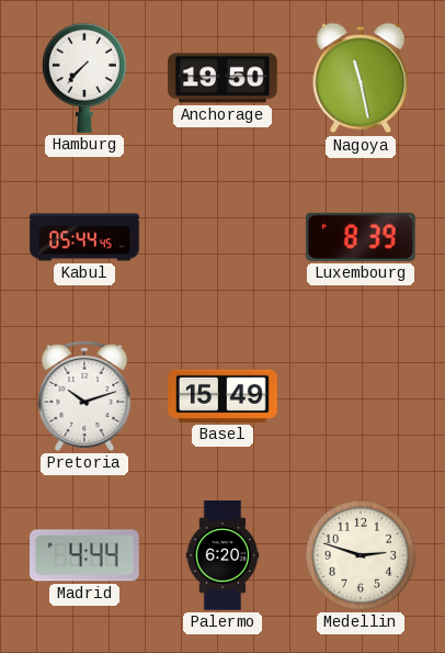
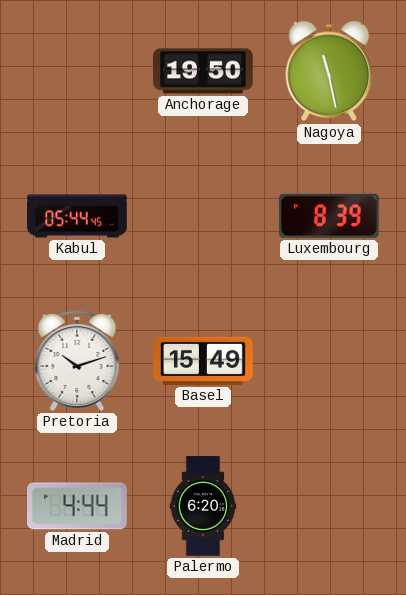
Hamburg: 7:37 -> none
Medellin: 2:48 -> none
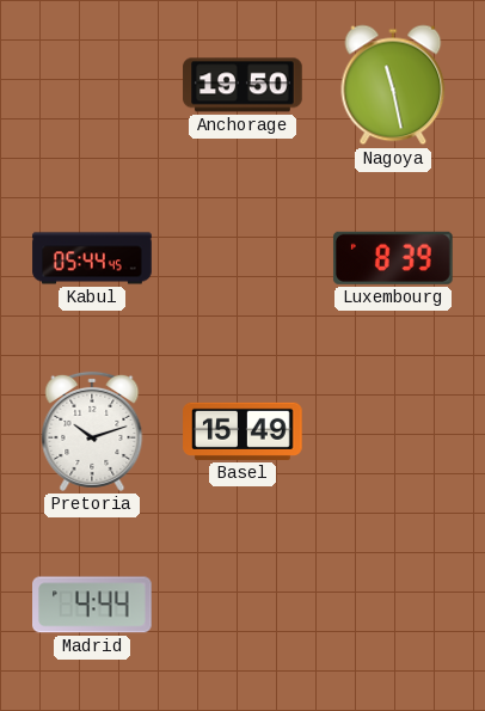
Palermo: 6:20 -> none
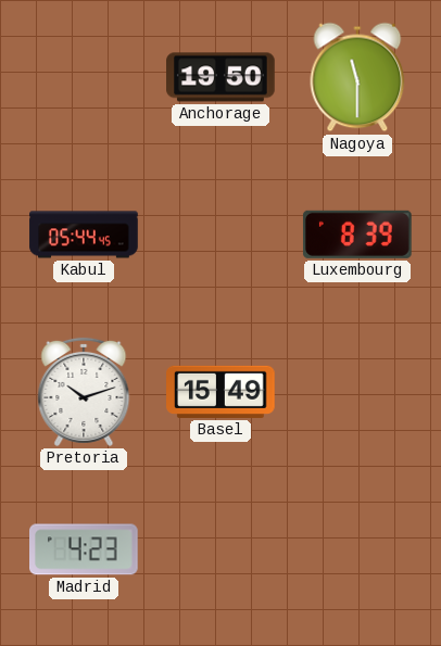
Nagoya: 11:28 -> 11:30
Madrid: 4:44 -> 4:23
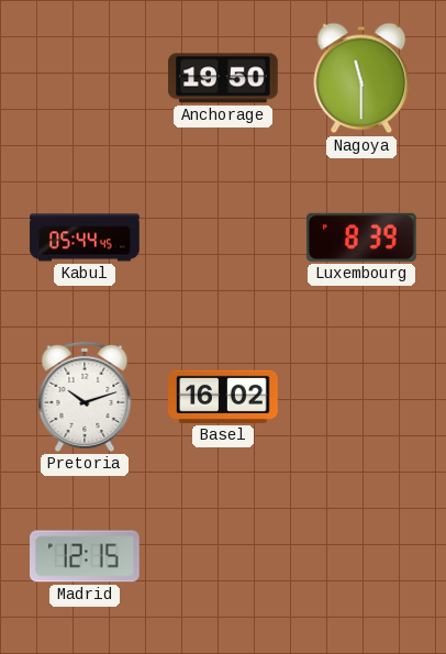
Basel: 15:49 -> 16:02
Madrid: 4:23 -> 12:15
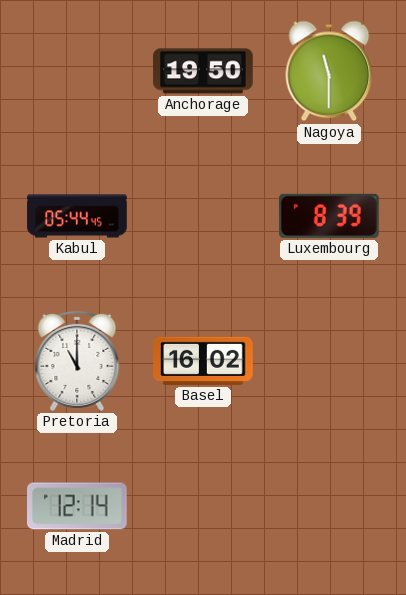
Pretoria: 10:12 -> 11:00
Madrid: 12:15 -> 12:14
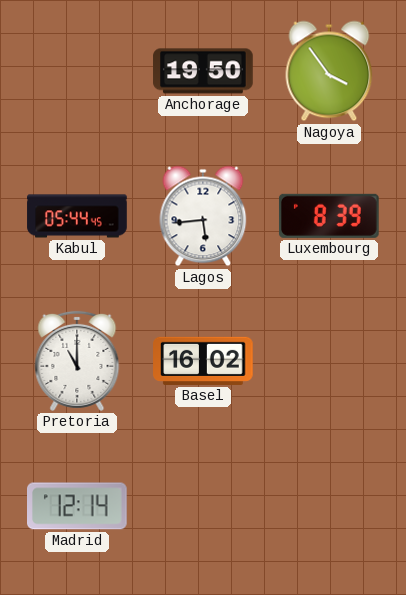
Nagoya: 11:30 -> 3:54
Lagos: none -> 5:44
